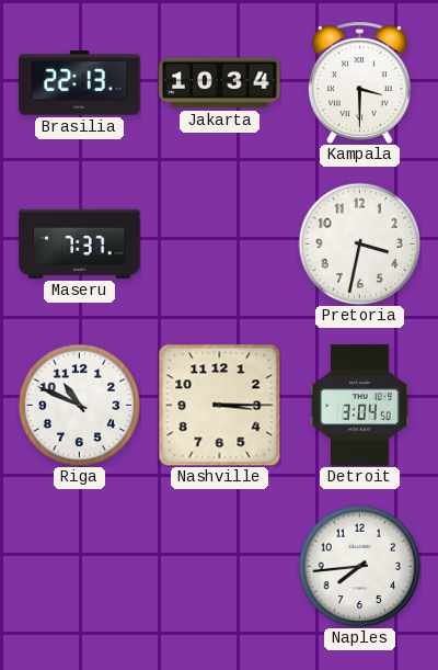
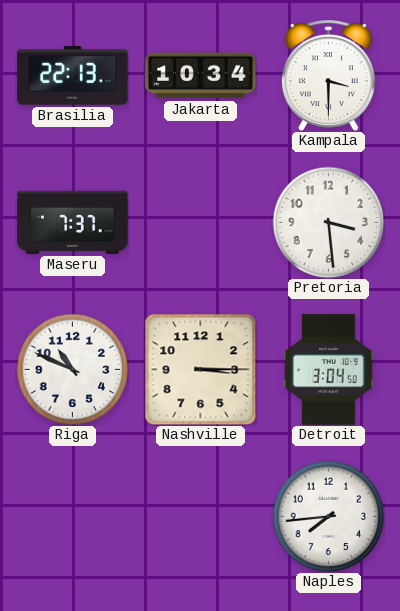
Pretoria: 3:32 -> 3:29
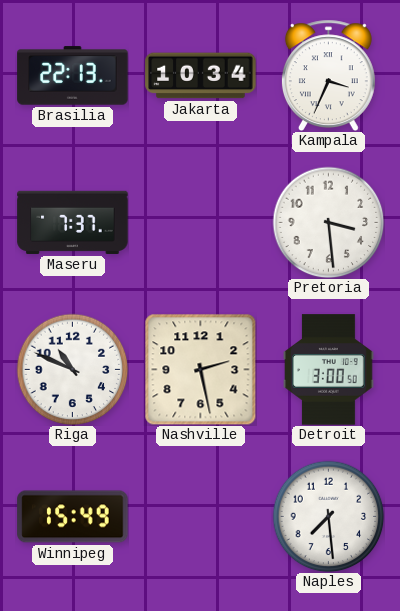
Kampala: 3:30 -> 3:34
Nashville: 3:15 -> 2:28
Detroit: 3:04 -> 3:00
Winnipeg: none -> 15:49
Naples: 7:44 -> 7:29
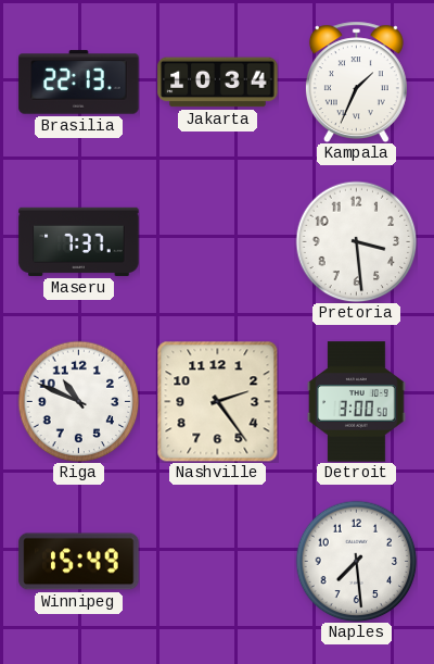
Kampala: 3:34 -> 1:34
Nashville: 2:28 -> 2:24
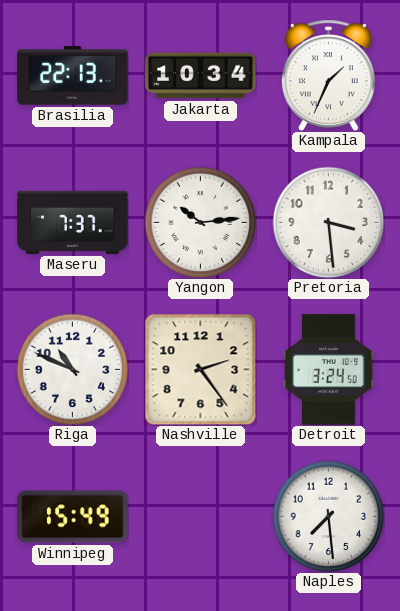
Yangon: none -> 10:14
Detroit: 3:00 -> 3:24
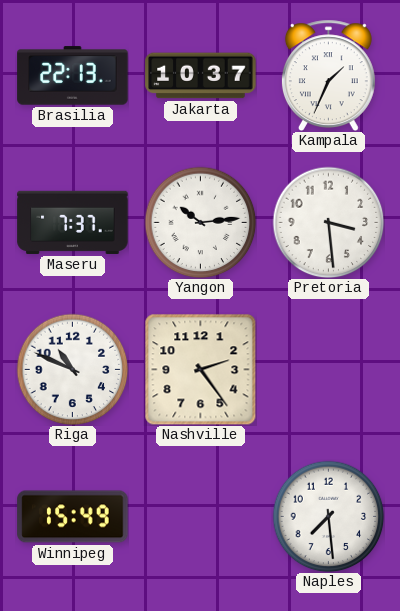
Jakarta: 10:34 -> 10:37
Detroit: 3:24 -> none
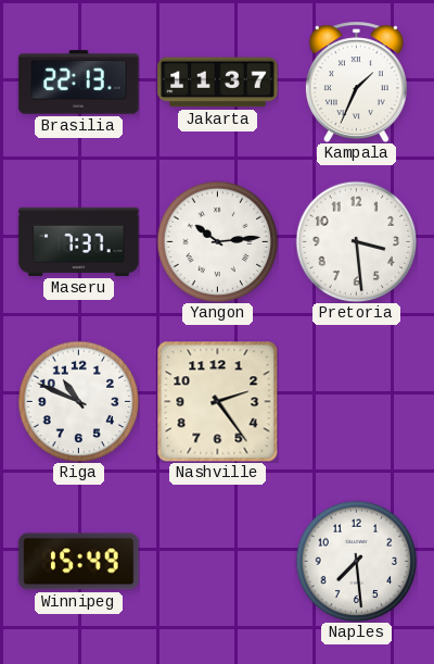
Jakarta: 10:37 -> 11:37
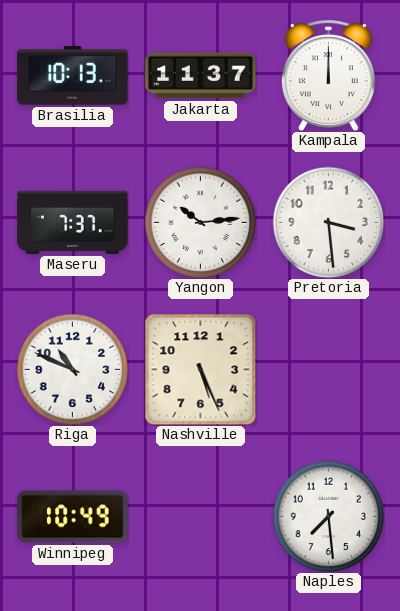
Brasilia: 22:13 -> 10:13
Kampala: 1:34 -> 12:00
Nashville: 2:24 -> 5:26
Winnipeg: 15:49 -> 10:49
